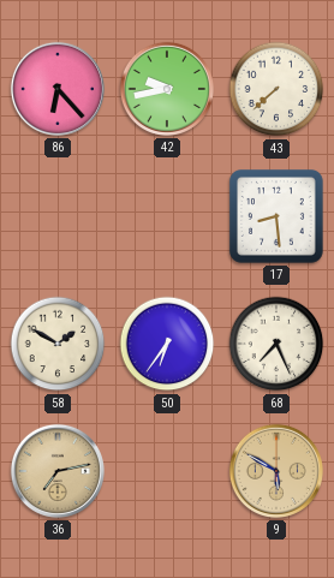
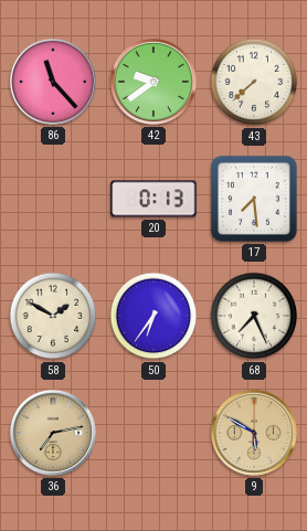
86: 6:23 -> 11:23
42: 9:43 -> 9:39
20: none -> 0:13
17: 8:29 -> 7:29
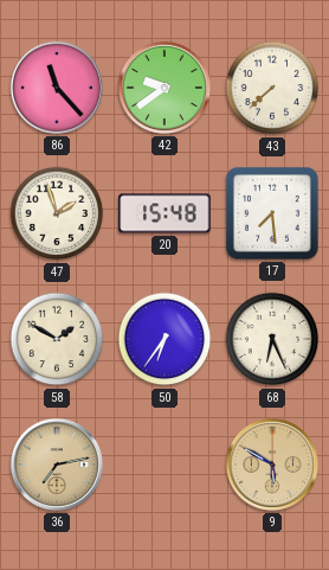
47: none -> 1:57
20: 0:13 -> 15:48
68: 7:26 -> 6:26
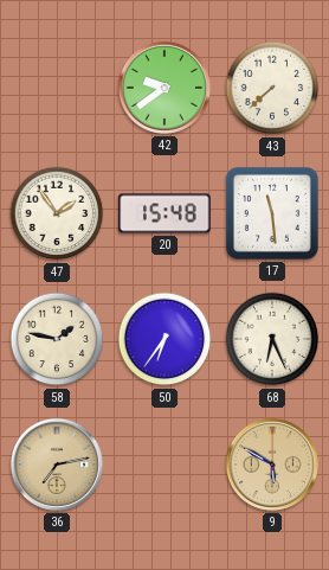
86: 11:23 -> none
47: 1:57 -> 1:54
17: 7:29 -> 11:29
58: 1:50 -> 1:47
